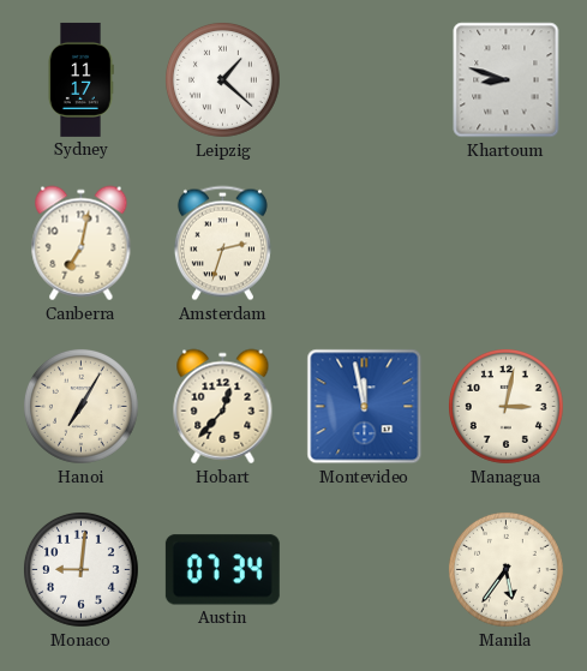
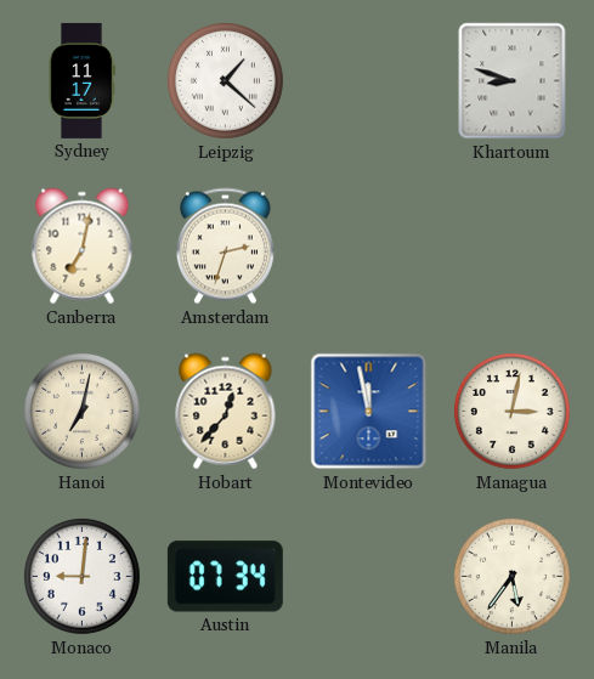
Hanoi: 7:05 -> 7:02
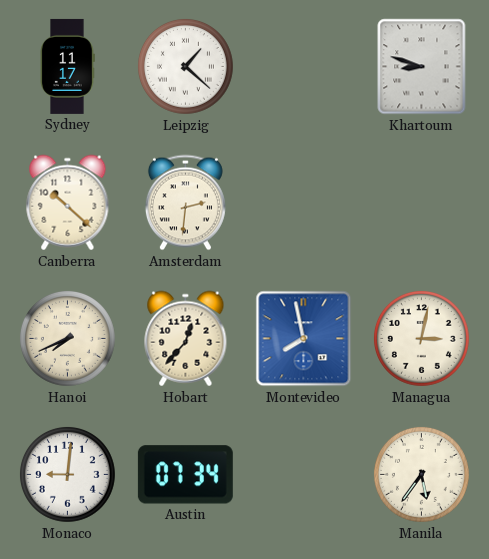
Canberra: 7:02 -> 10:22
Amsterdam: 2:33 -> 2:31
Hanoi: 7:02 -> 7:41
Montevideo: 11:58 -> 7:58
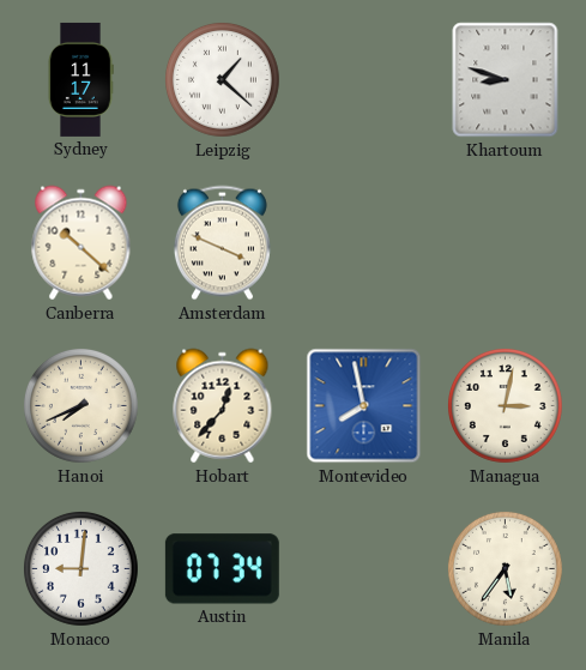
Amsterdam: 2:31 -> 3:49
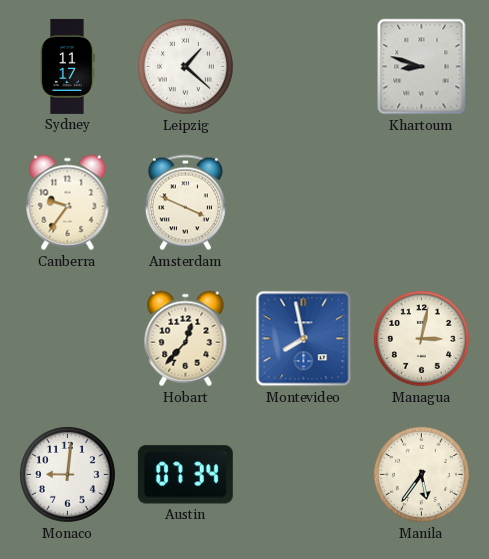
Canberra: 10:22 -> 9:36
Hanoi: 7:41 -> none
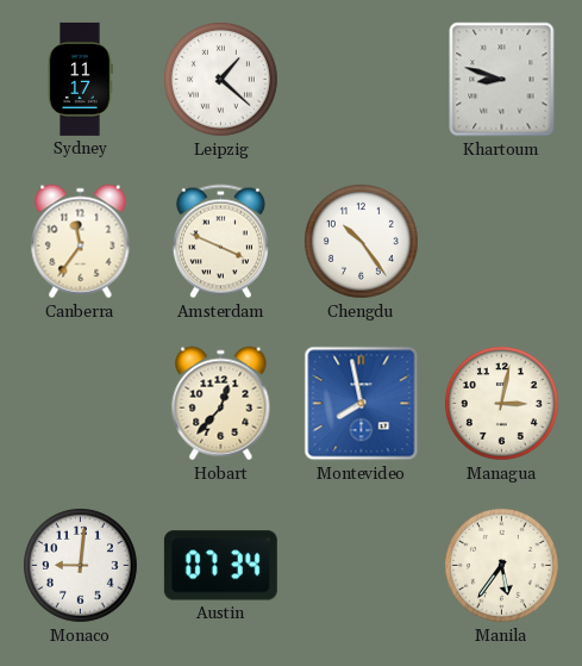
Canberra: 9:36 -> 11:36
Chengdu: none -> 10:24
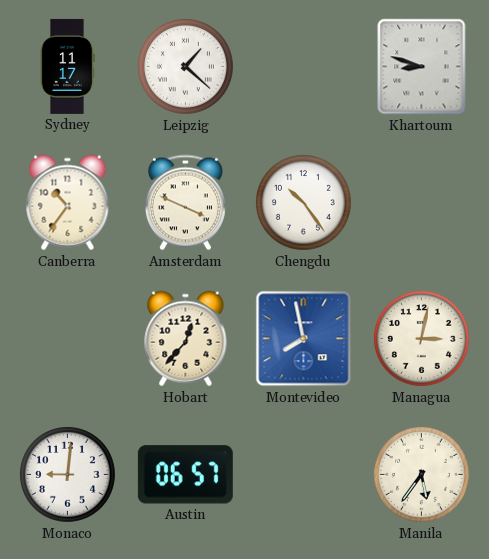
Canberra: 11:36 -> 10:36
Austin: 07:34 -> 06:57
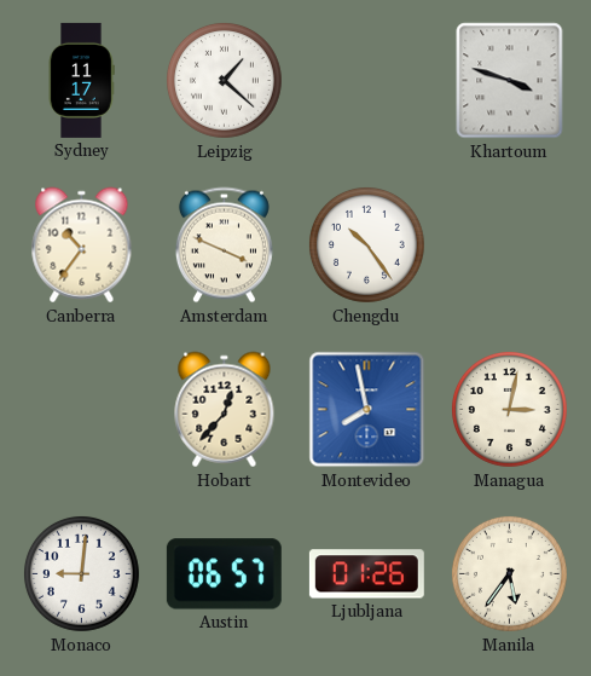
Khartoum: 8:48 -> 3:48
Ljubljana: none -> 01:26
